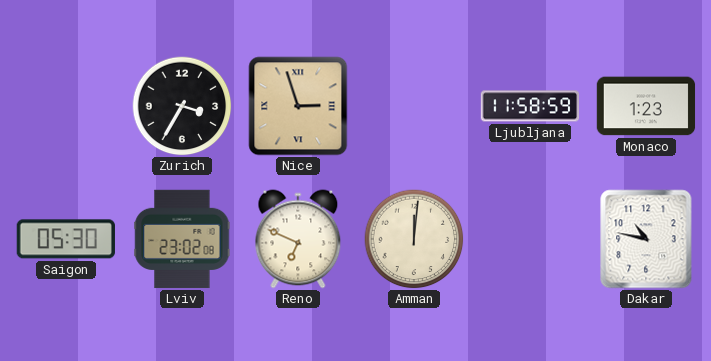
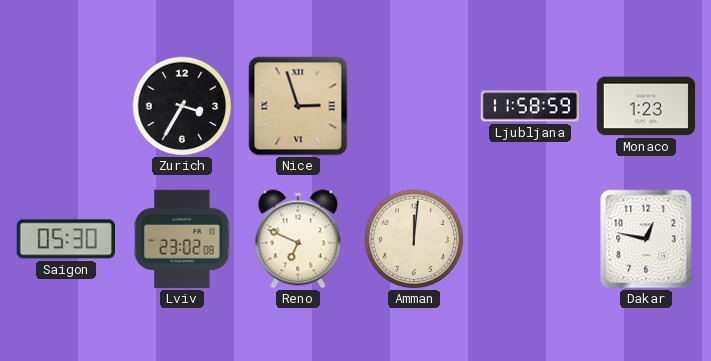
Dakar: 10:47 -> 12:47
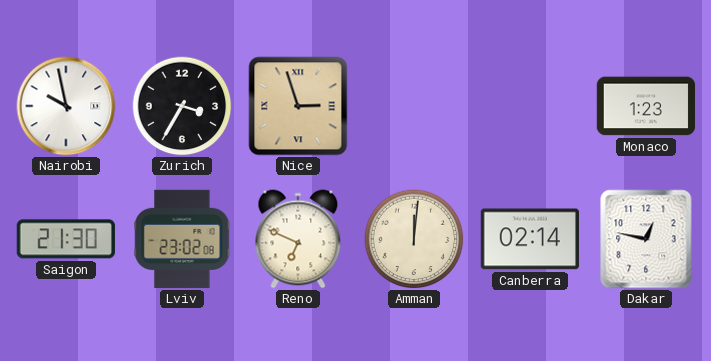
Nairobi: none -> 9:58
Ljubljana: 11:58 -> none
Saigon: 05:30 -> 21:30
Canberra: none -> 02:14
